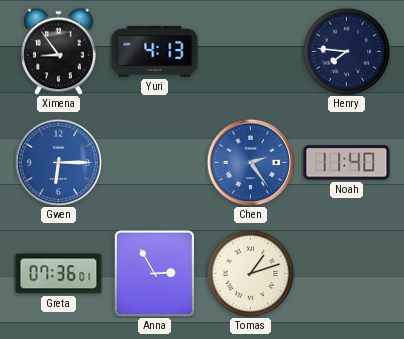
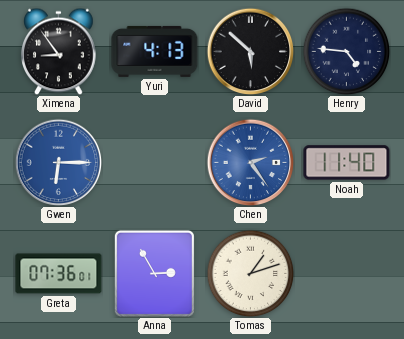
David: none -> 5:52
Henry: 7:46 -> 4:46
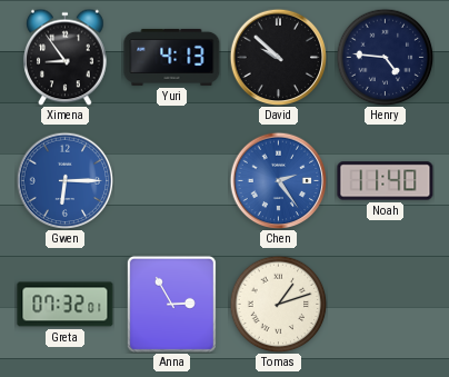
David: 5:52 -> 9:52
Greta: 07:36 -> 07:32
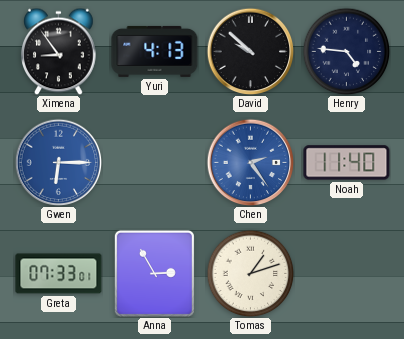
Greta: 07:32 -> 07:33
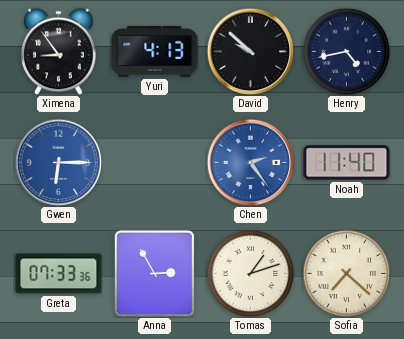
Henry: 4:46 -> 4:43
Greta: 07:33:01 -> 07:33:36
Sofia: none -> 7:22
